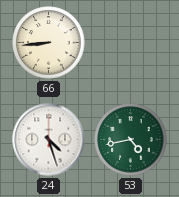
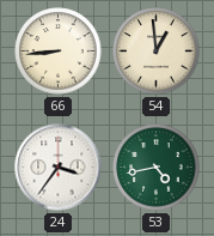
54: none -> 12:59
24: 4:27 -> 3:36
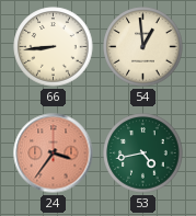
24 dial: white -> salmon
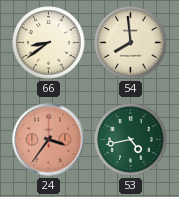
66: 8:44 -> 8:39
54: 12:59 -> 7:59
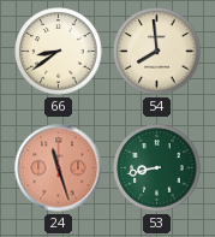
24: 3:36 -> 11:27
53: 4:43 -> 8:43
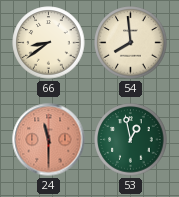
24: 11:27 -> 11:30
53: 8:43 -> 12:58
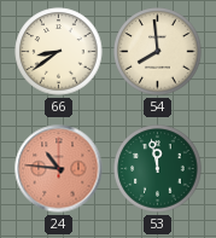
24: 11:30 -> 10:46
53: 12:58 -> 11:58
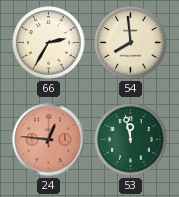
66: 8:39 -> 2:35
24: 10:46 -> 12:46
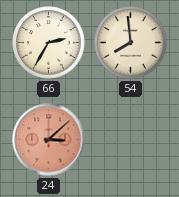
24: 12:46 -> 3:08
53: 11:58 -> none
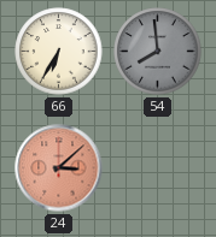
66: 2:35 -> 6:35
54 dial: cream -> grey
